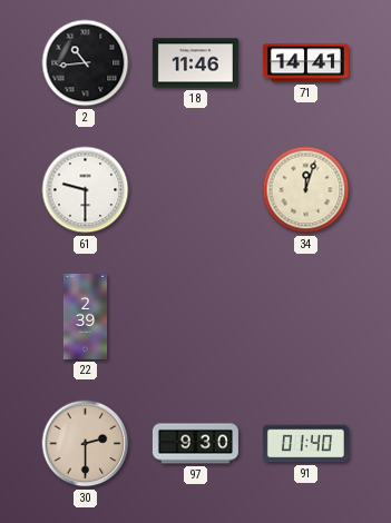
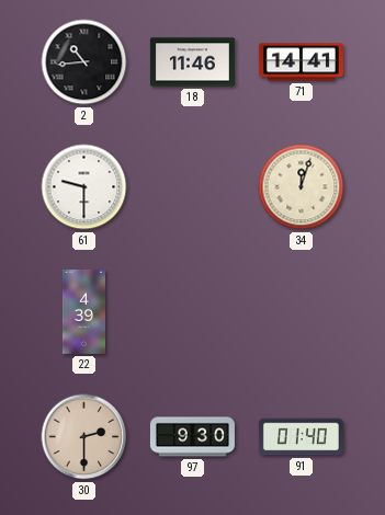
22: 2:39 -> 4:39
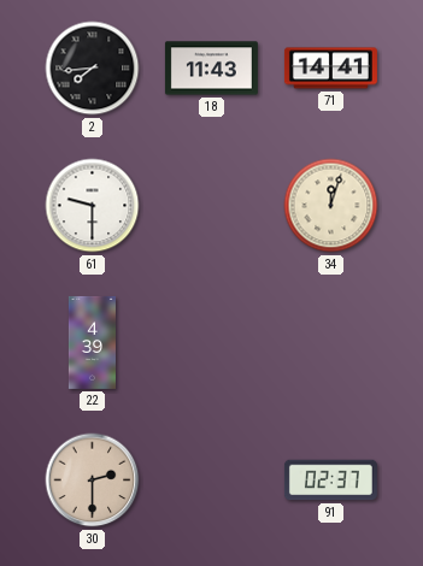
2: 10:44 -> 7:44
18: 11:46 -> 11:43
97: 9:30 -> none
91: 01:40 -> 02:37
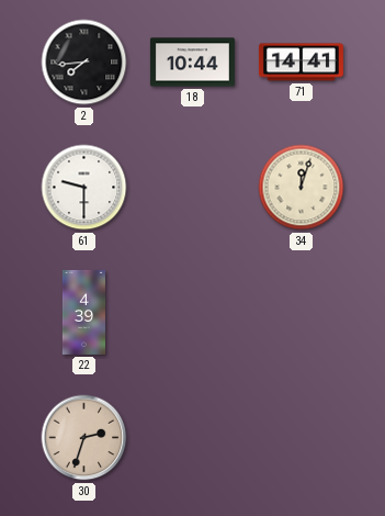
18: 11:43 -> 10:44
30: 2:30 -> 2:33
91: 02:37 -> none
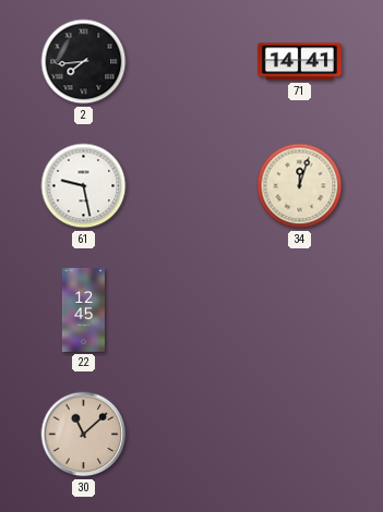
18: 10:44 -> none
61: 9:30 -> 9:28
22: 4:39 -> 12:45
30: 2:33 -> 11:08
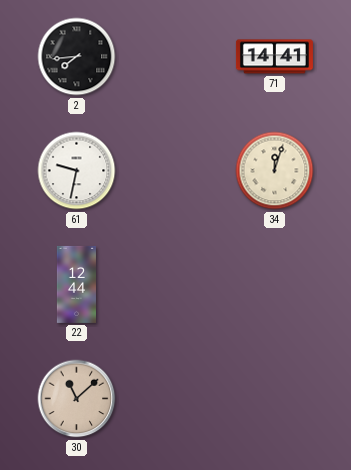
61: 9:28 -> 9:32
22: 12:45 -> 12:44
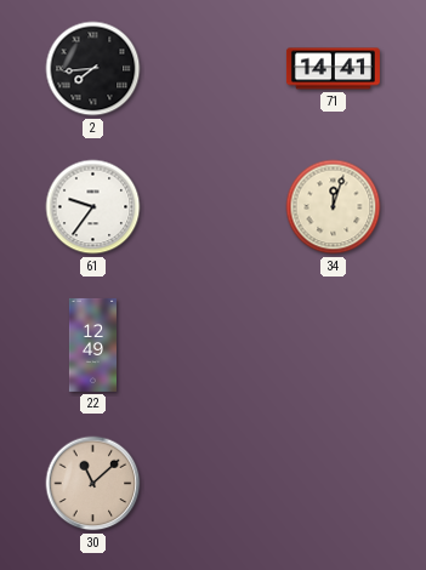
61: 9:32 -> 9:36
22: 12:44 -> 12:49
